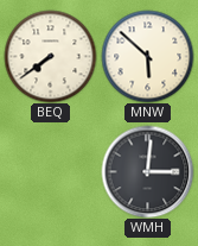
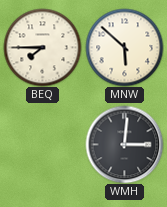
BEQ: 7:39 -> 7:45
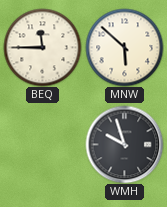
BEQ: 7:45 -> 11:45
WMH: 3:01 -> 9:57
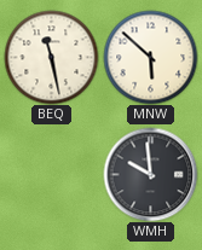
BEQ: 11:45 -> 11:28
WMH: 9:57 -> 9:59
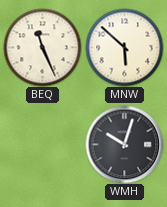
BEQ: 11:28 -> 11:26
WMH: 9:59 -> 10:03
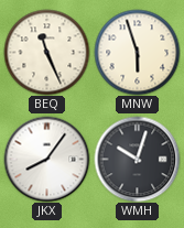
MNW: 5:52 -> 5:57
JKX: none -> 8:06
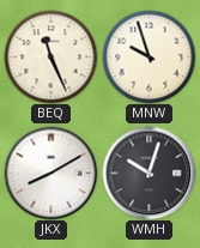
MNW: 5:57 -> 9:57
JKX: 8:06 -> 8:10
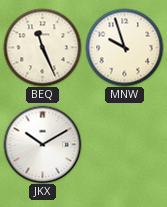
JKX: 8:10 -> 10:10
WMH: 10:03 -> none
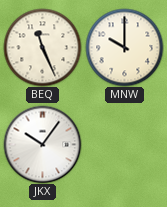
MNW: 9:57 -> 10:00
JKX: 10:10 -> 10:06
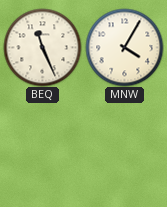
MNW: 10:00 -> 4:05
JKX: 10:06 -> none
